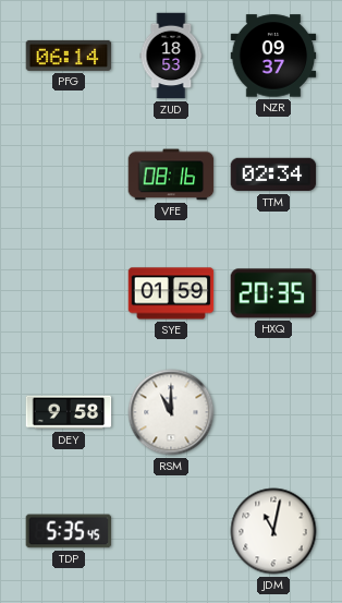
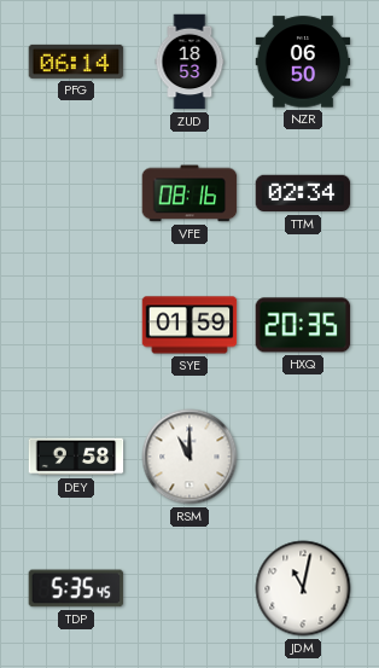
NZR: 09:37 -> 06:50
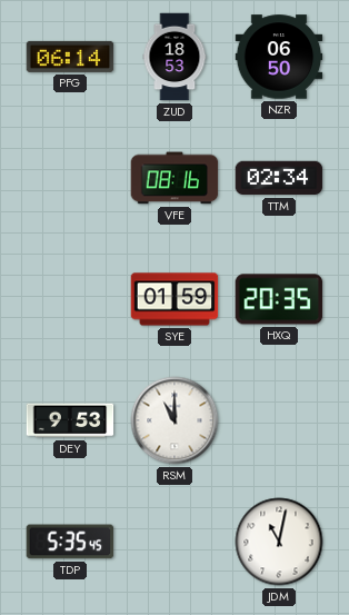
DEY: 9:58 -> 9:53
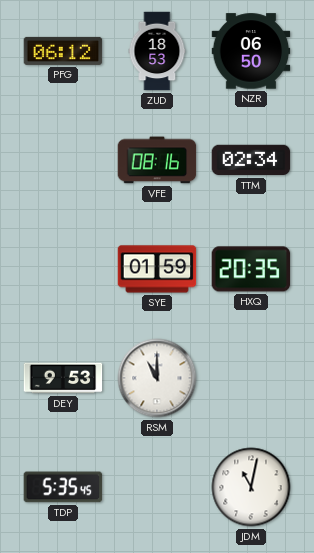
PFG: 06:14 -> 06:12
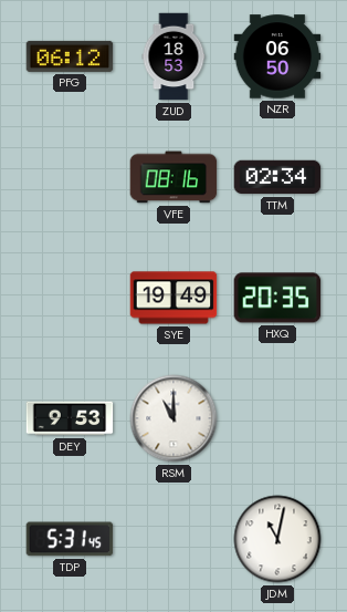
SYE: 01:59 -> 19:49
TDP: 5:35 -> 5:31
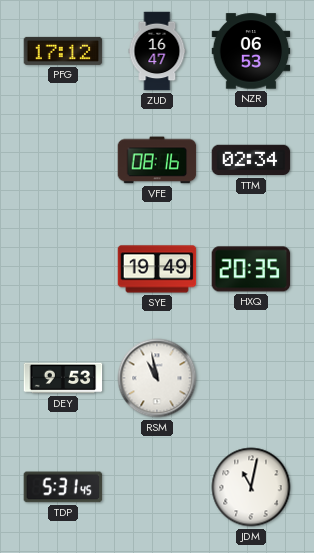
PFG: 06:12 -> 17:12
ZUD: 18:53 -> 16:47
NZR: 06:50 -> 06:53
RSM: 11:00 -> 10:58
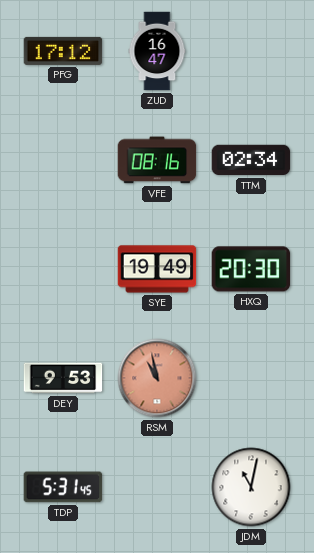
NZR: 06:53 -> none
HXQ: 20:35 -> 20:30
RSM dial: white -> salmon
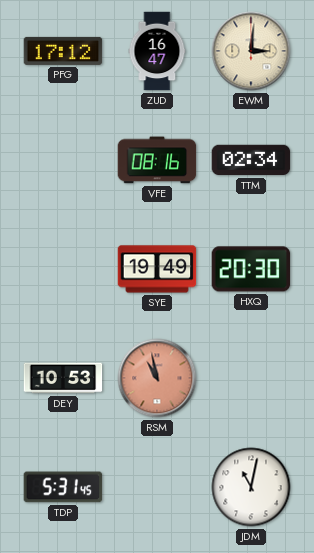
EWM: none -> 3:01
DEY: 9:53 -> 10:53
